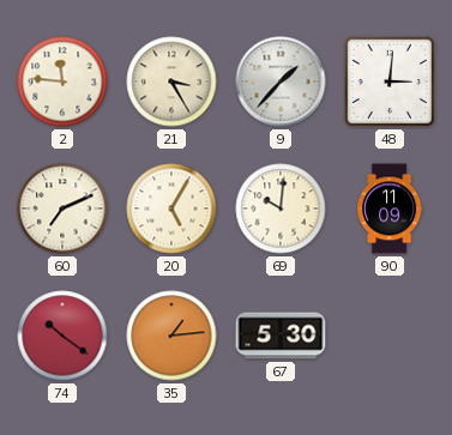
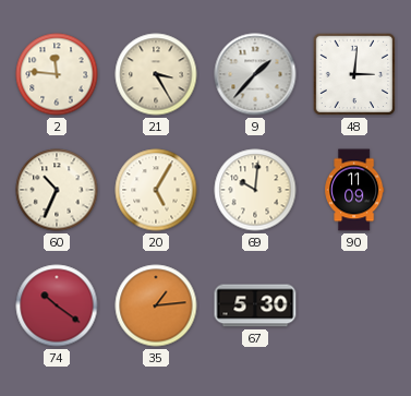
60: 7:11 -> 10:34
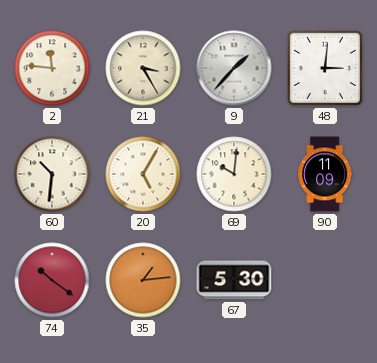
60: 10:34 -> 10:31
